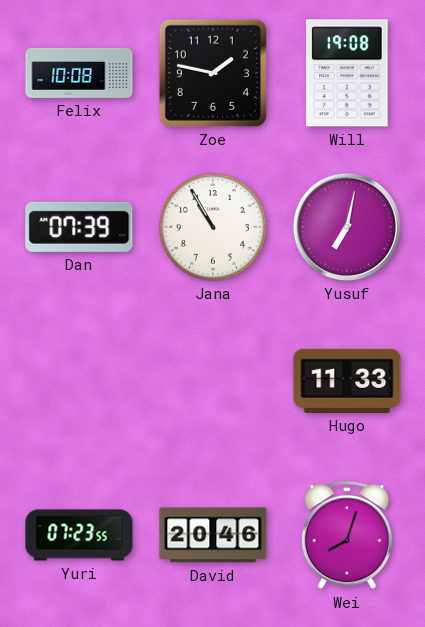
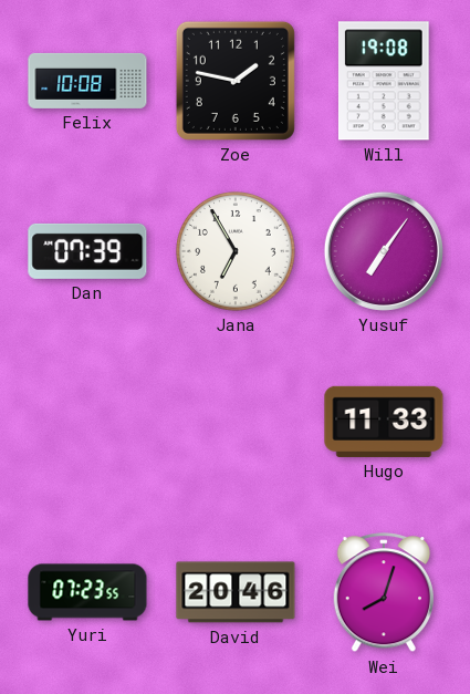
Jana: 10:55 -> 6:55
Yusuf: 7:02 -> 7:06
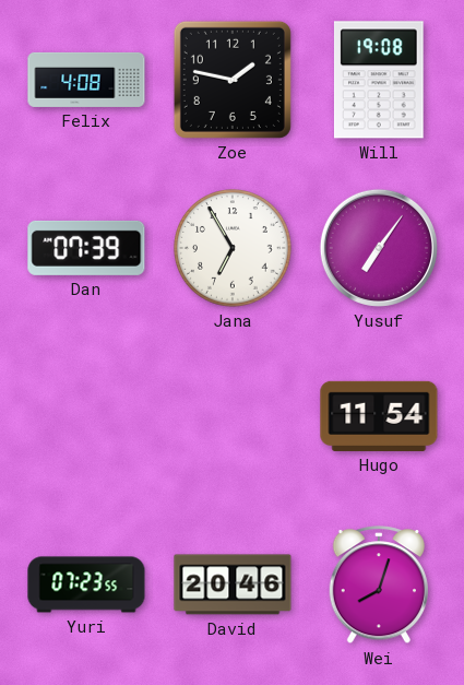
Felix: 10:08 -> 4:08
Hugo: 11:33 -> 11:54
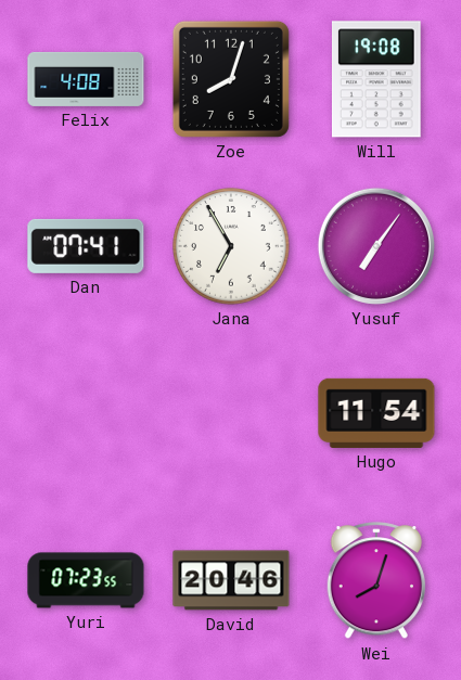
Zoe: 1:47 -> 8:03
Dan: 07:39 -> 07:41
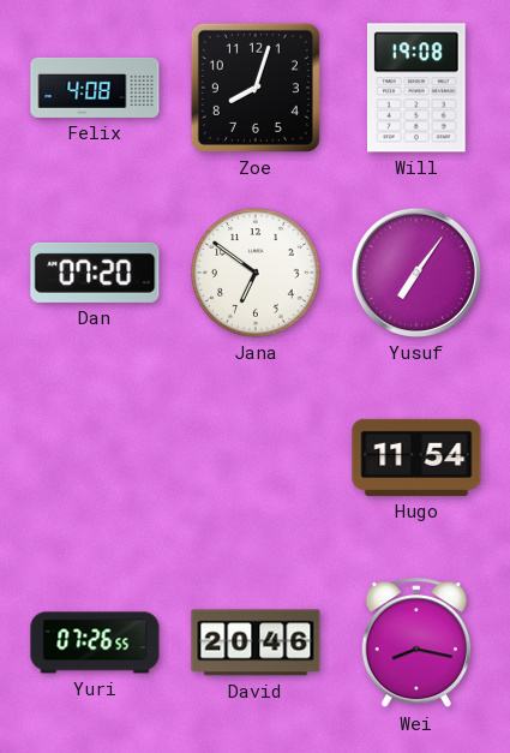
Dan: 07:41 -> 07:20
Jana: 6:55 -> 6:51
Yuri: 07:23 -> 07:26
Wei: 8:03 -> 8:17
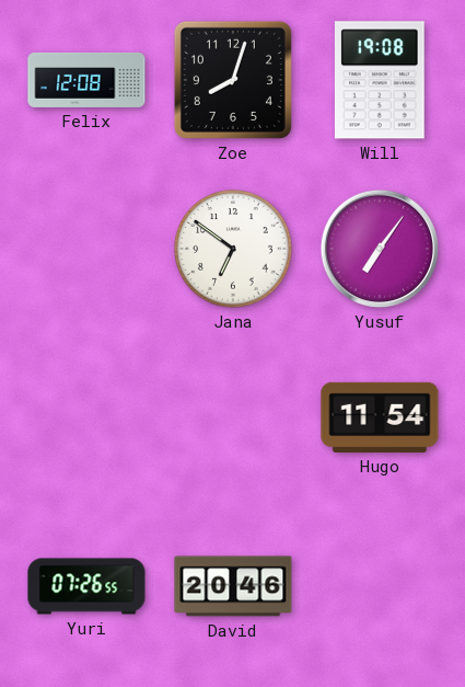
Felix: 4:08 -> 12:08
Dan: 07:20 -> none
Wei: 8:17 -> none
